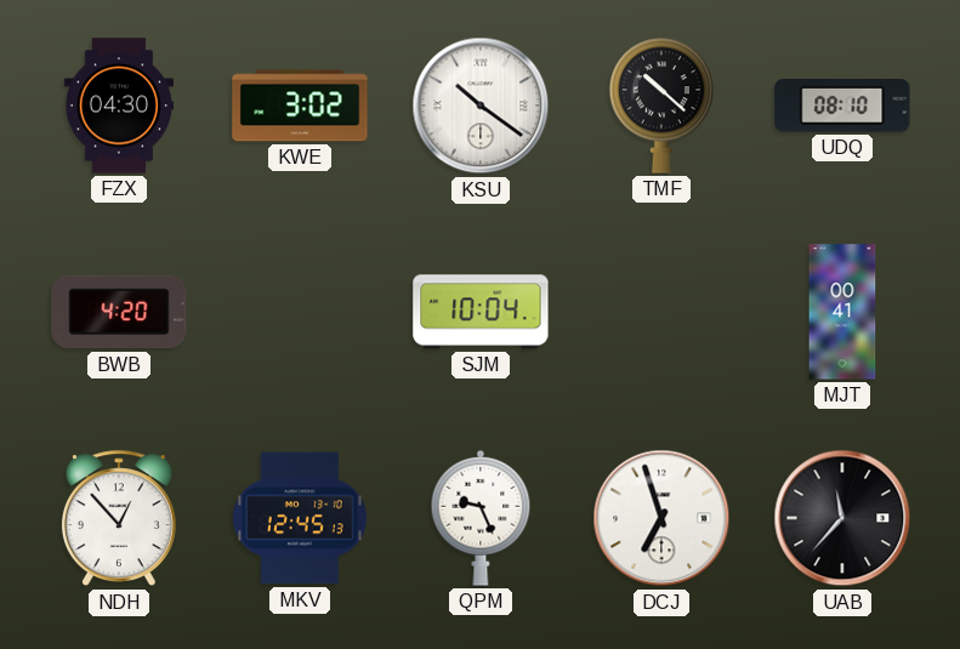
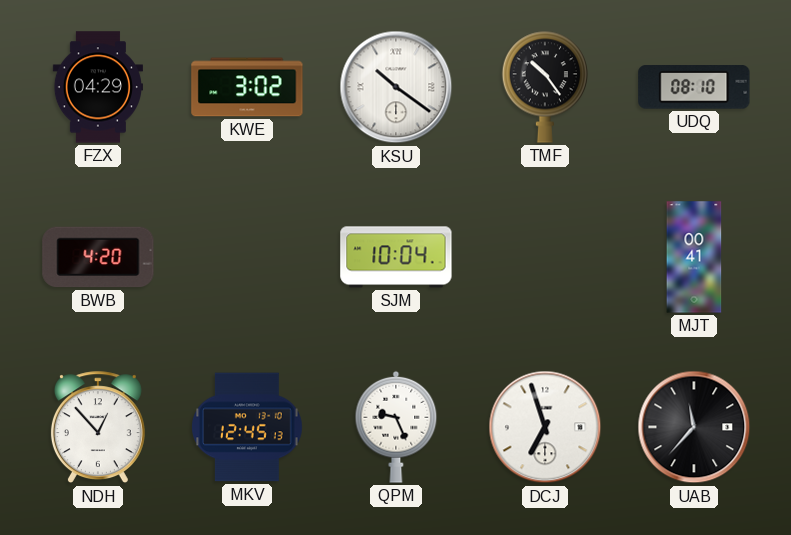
FZX: 04:30 -> 04:29
TMF: 10:22 -> 10:24
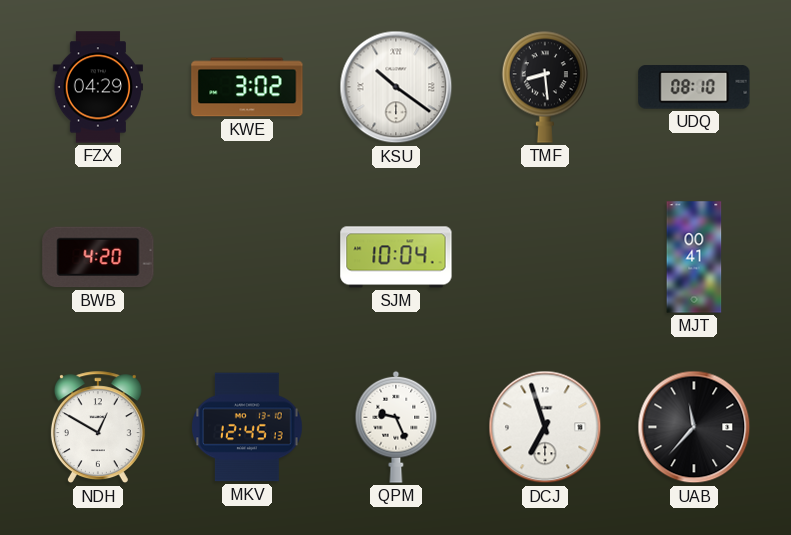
TMF: 10:24 -> 8:29
NDH: 12:53 -> 12:50
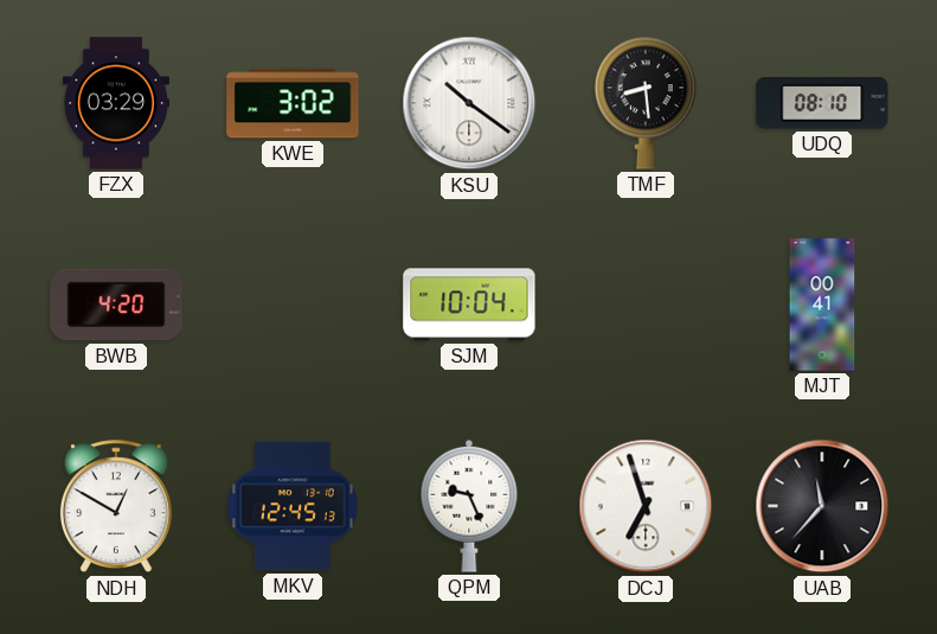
FZX: 04:29 -> 03:29
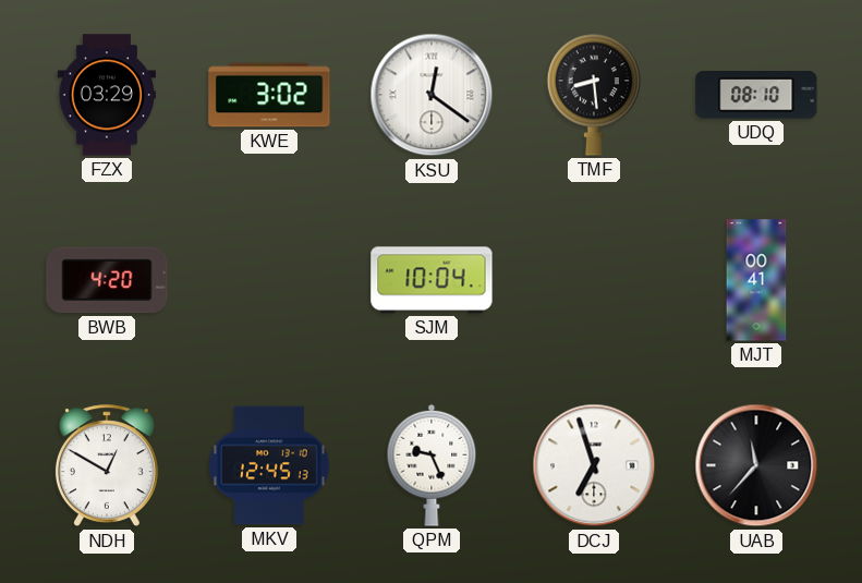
KSU: 10:21 -> 12:21
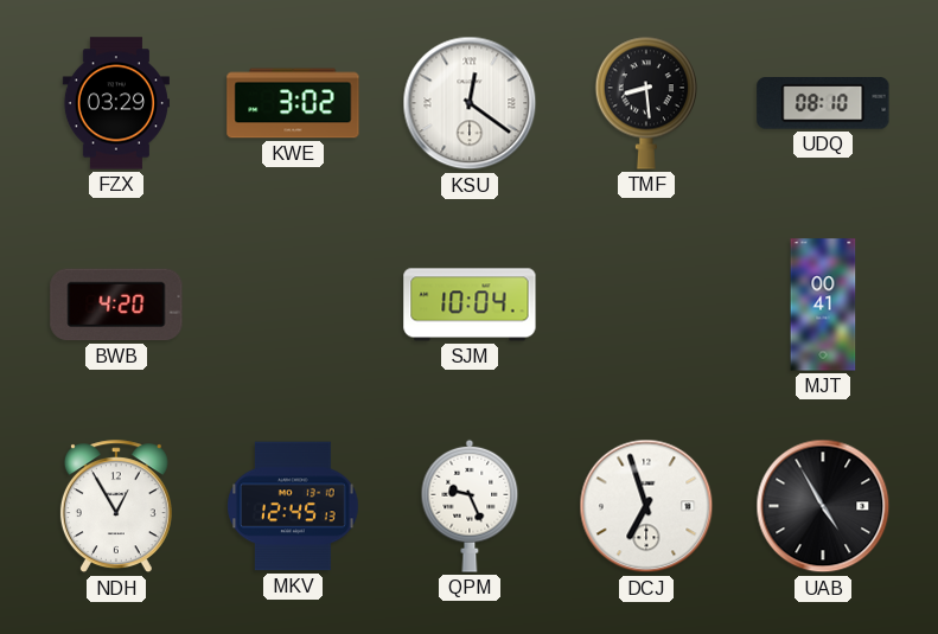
NDH: 12:50 -> 12:55
UAB: 11:37 -> 4:55
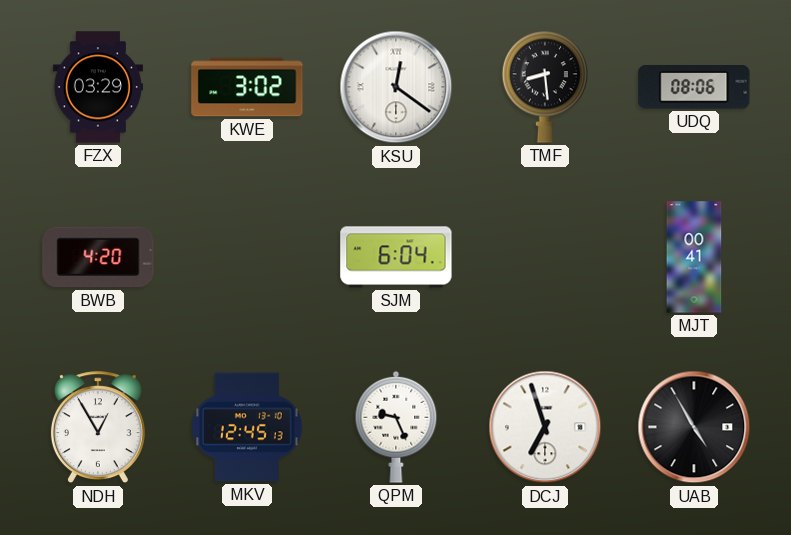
UDQ: 08:10 -> 08:06
SJM: 10:04 -> 6:04
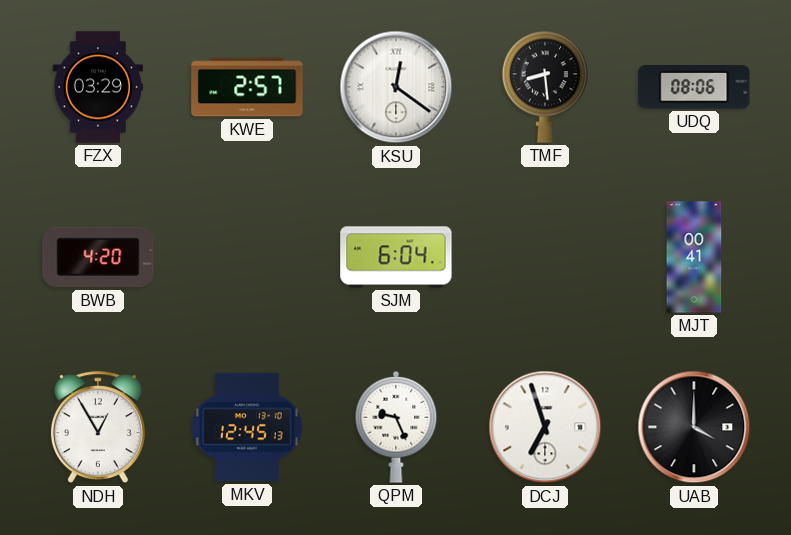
KWE: 3:02 -> 2:57
UAB: 4:55 -> 4:00
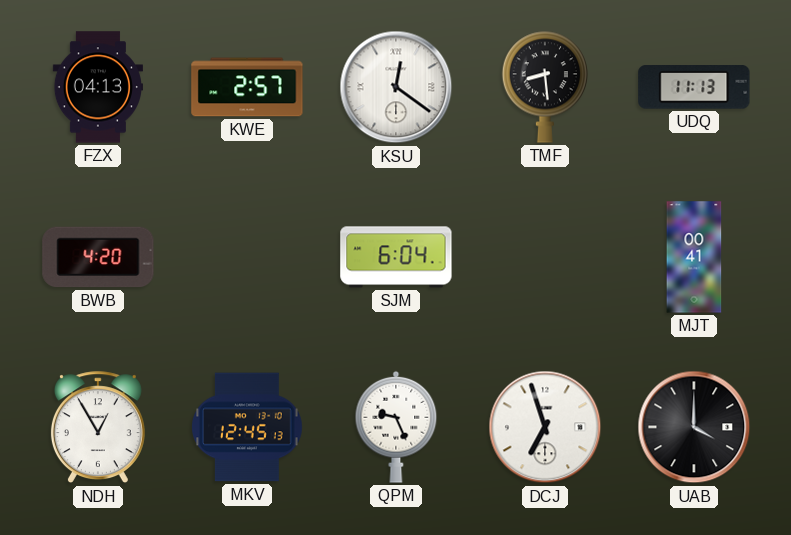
FZX: 03:29 -> 04:13
UDQ: 08:06 -> 11:13
